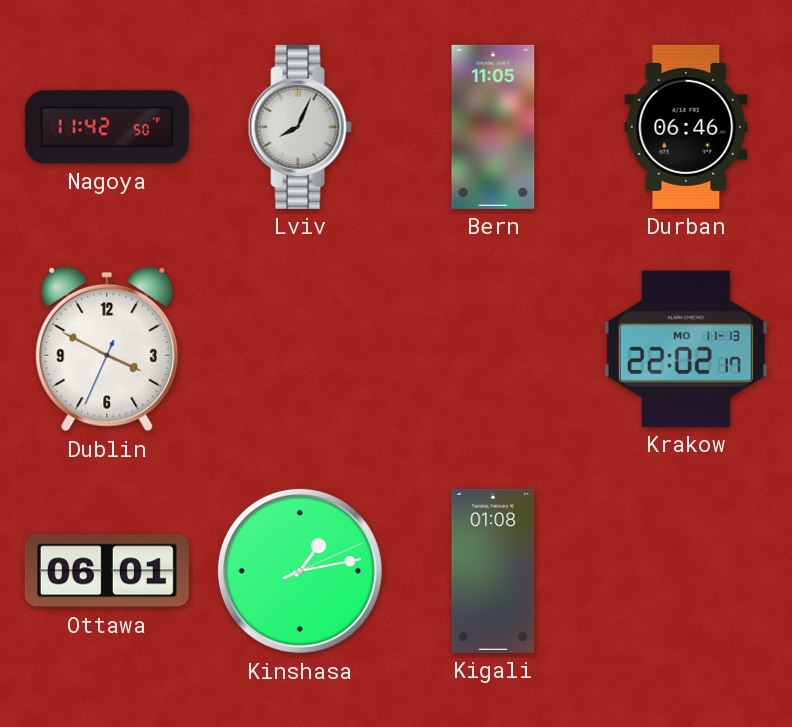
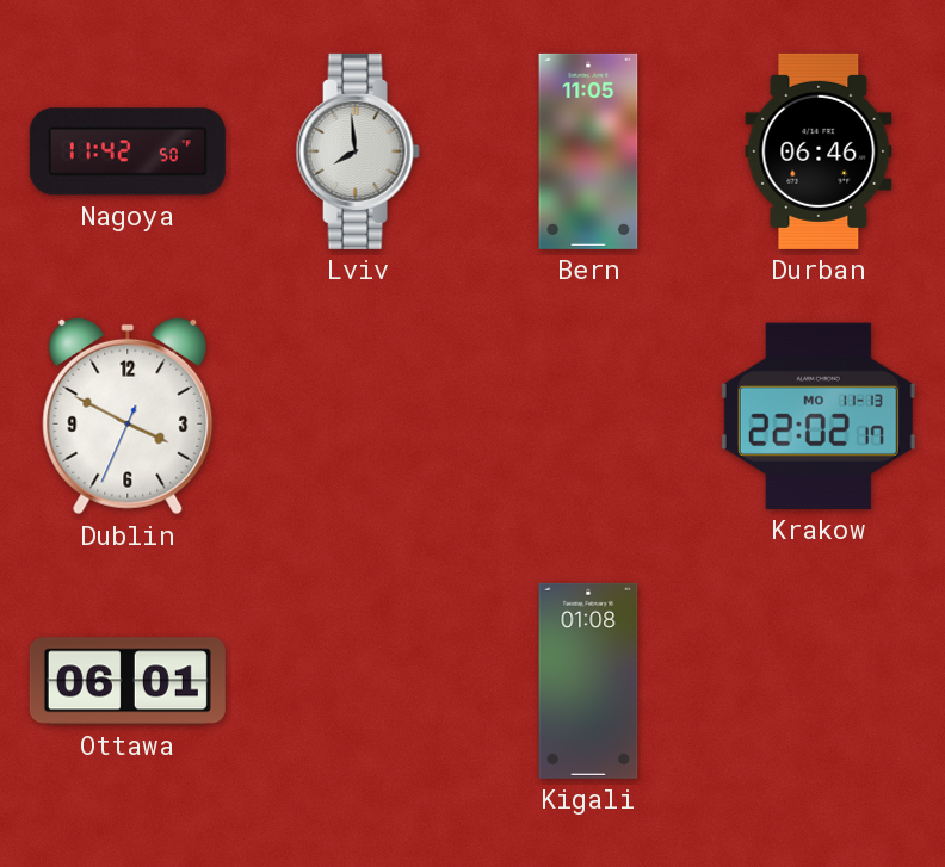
Lviv: 8:04 -> 7:59
Kinshasa: 1:13 -> none
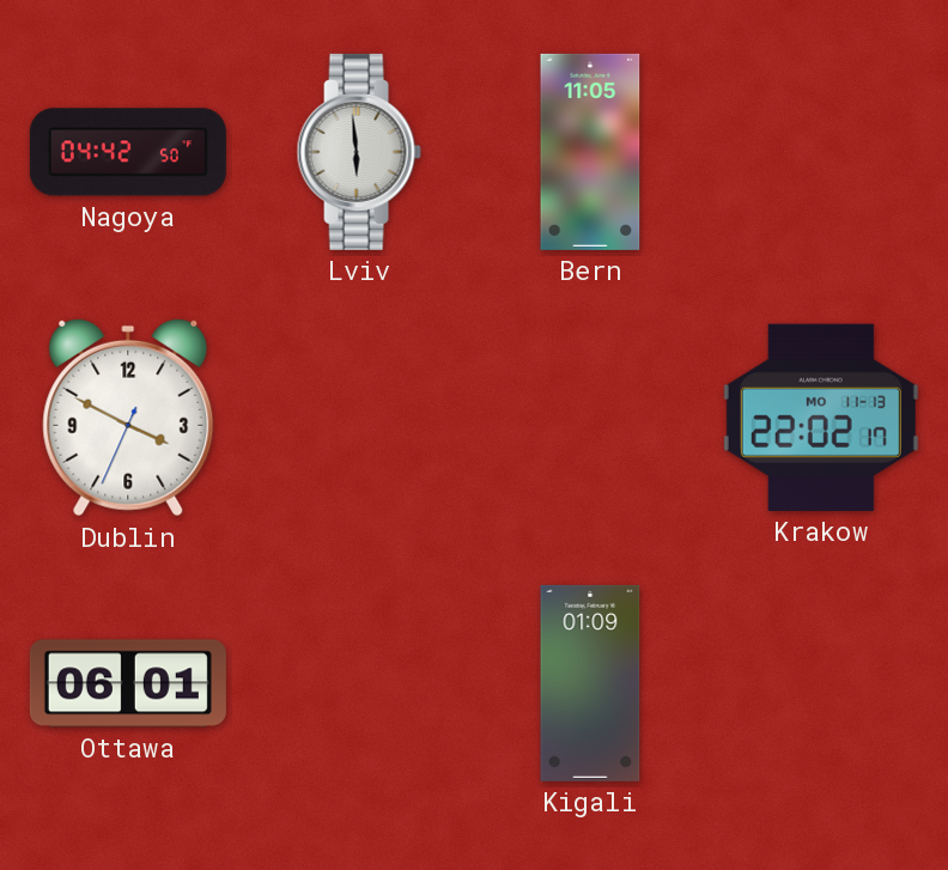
Nagoya: 11:42 -> 04:42
Lviv: 7:59 -> 5:59
Durban: 06:46 -> none
Kigali: 01:08 -> 01:09
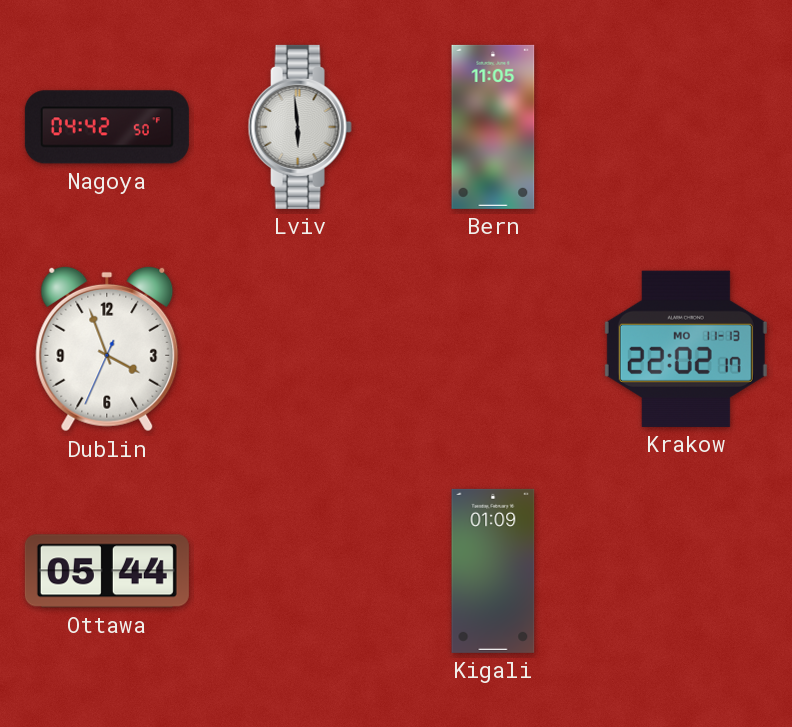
Dublin: 3:49 -> 3:56
Ottawa: 06:01 -> 05:44
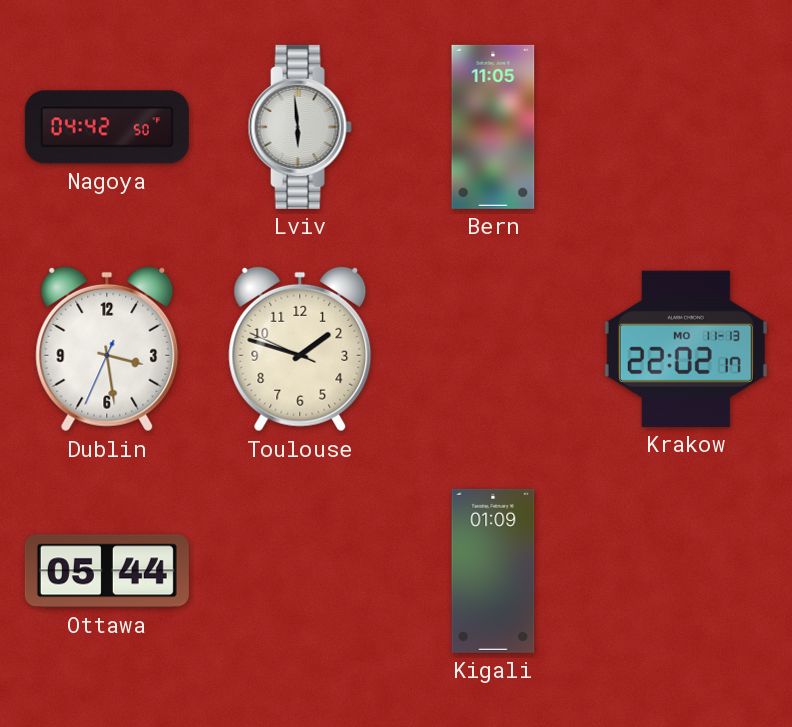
Dublin: 3:56 -> 3:28
Toulouse: none -> 1:47
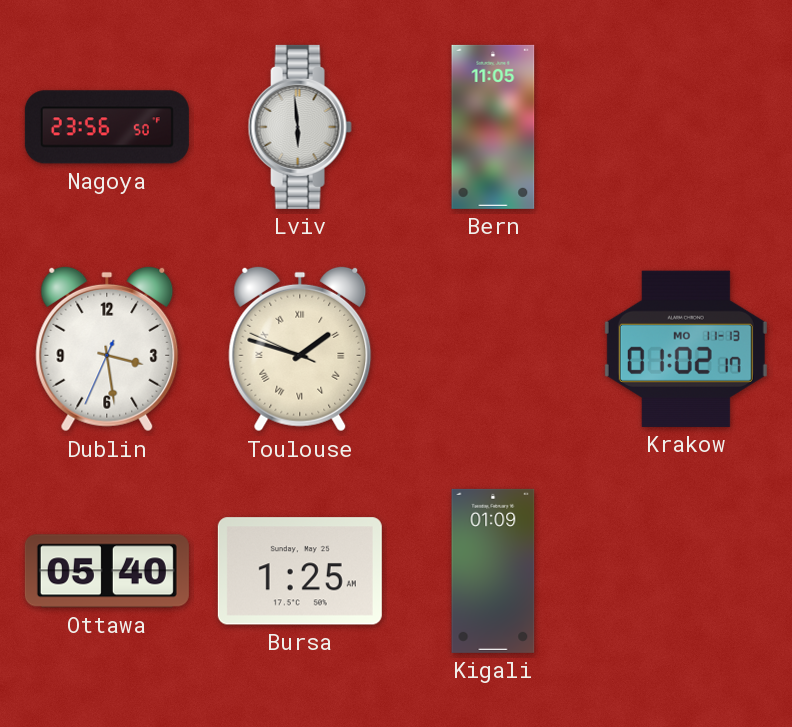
Nagoya: 04:42 -> 23:56
Toulouse numerals: Arabic -> Roman
Krakow: 22:02 -> 01:02
Ottawa: 05:44 -> 05:40
Bursa: none -> 1:25
